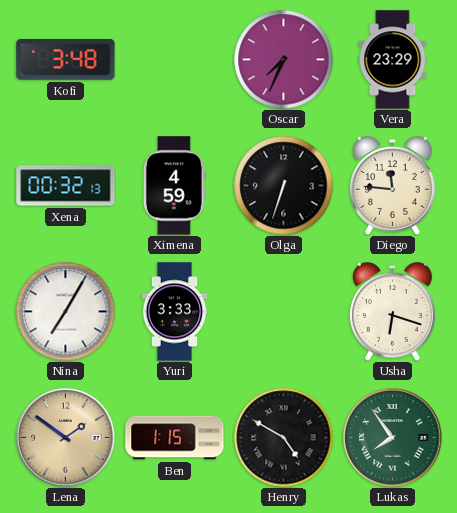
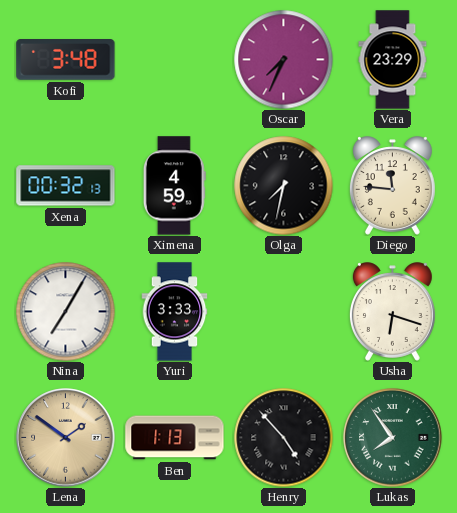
Olga: 6:33 -> 7:32
Ben: 1:15 -> 1:13
Henry: 4:50 -> 4:53
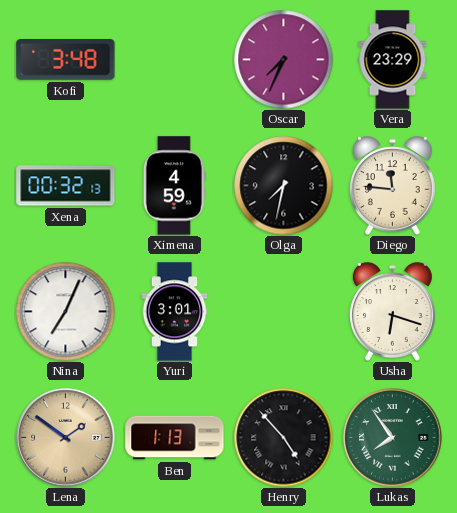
Nina: 7:05 -> 7:04
Yuri: 3:33 -> 3:01
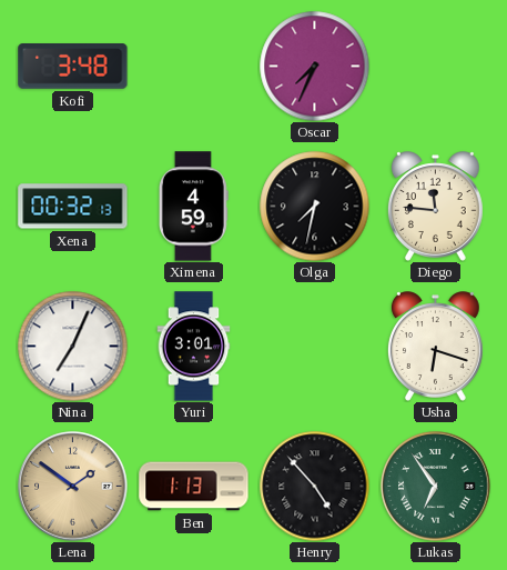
Vera: 23:29 -> none
Lukas: 7:54 -> 6:54
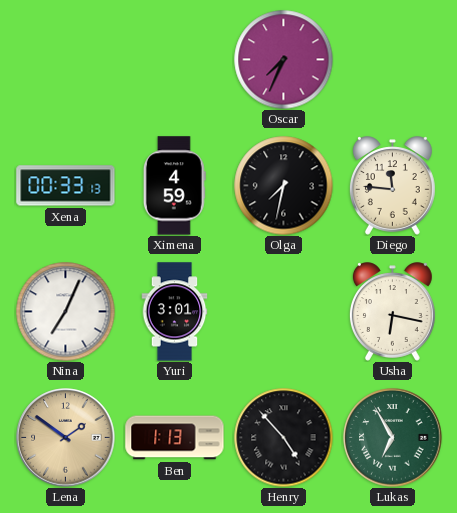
Kofi: 3:48 -> none
Xena: 00:32 -> 00:33
Usha: 6:18 -> 6:17
Lukas: 6:54 -> 6:55
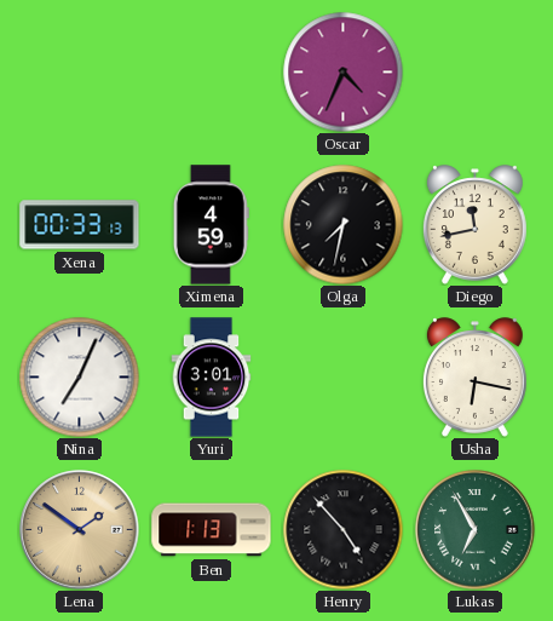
Oscar: 7:34 -> 4:34
Diego: 11:46 -> 11:43
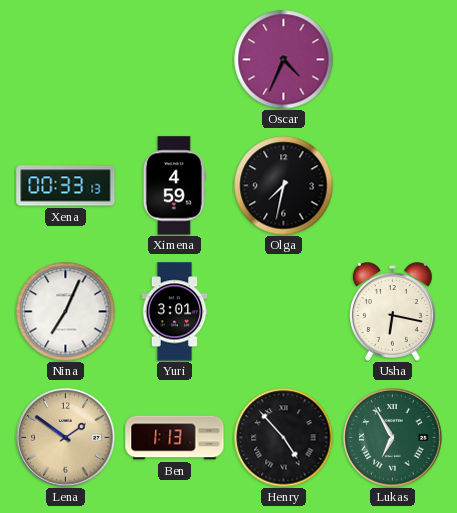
Diego: 11:43 -> none
